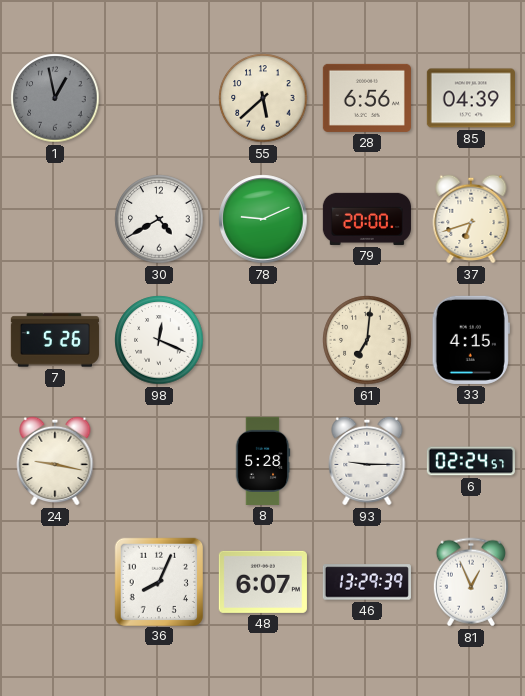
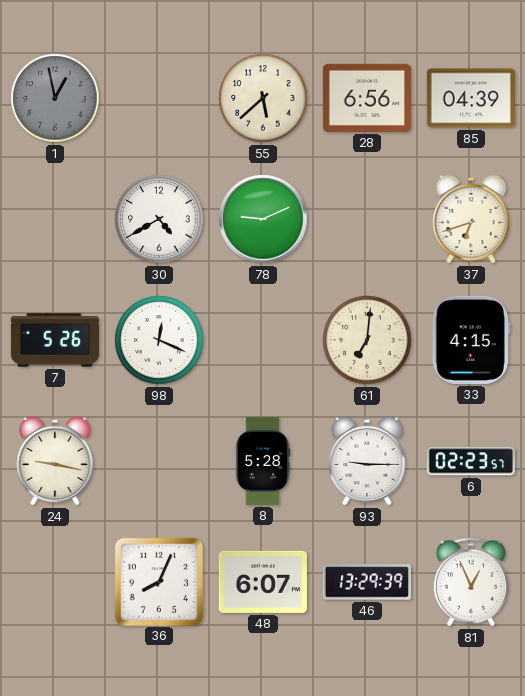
79: 20:00 -> none
6: 02:24 -> 02:23
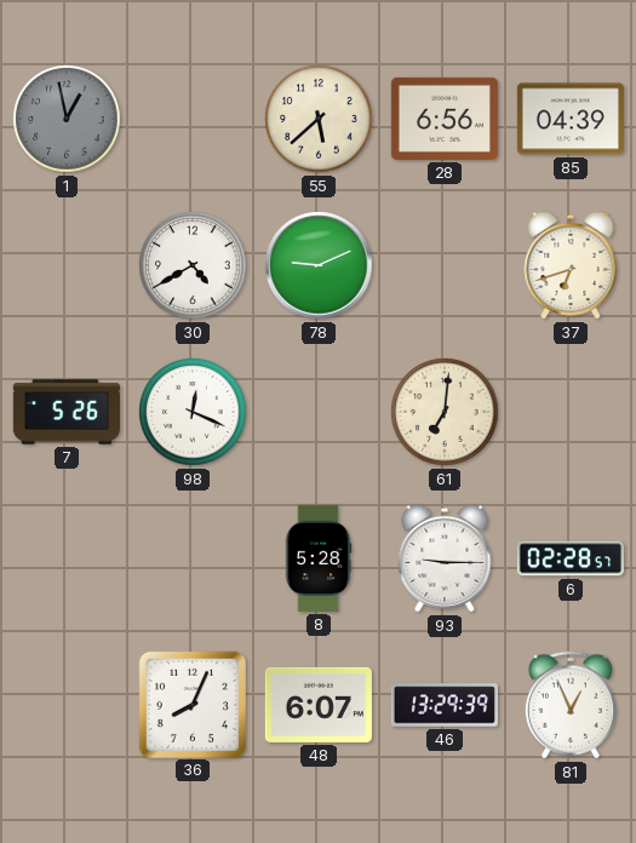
33: 4:15 -> none
24: 9:17 -> none
6: 02:23 -> 02:28
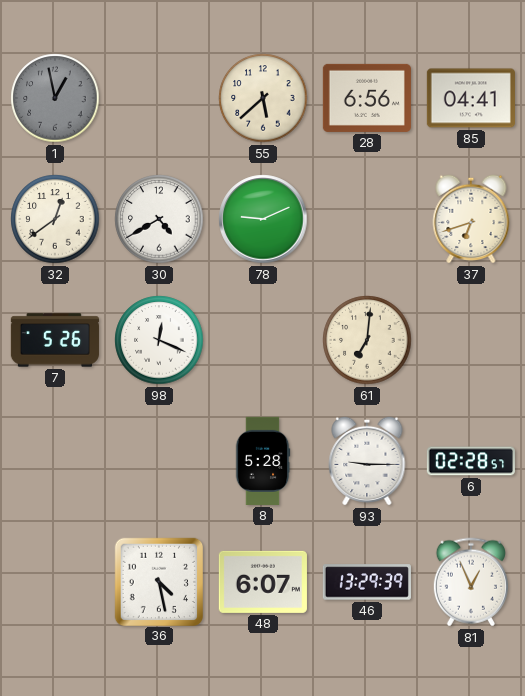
85: 04:39 -> 04:41
32: none -> 12:39
36: 8:04 -> 4:28
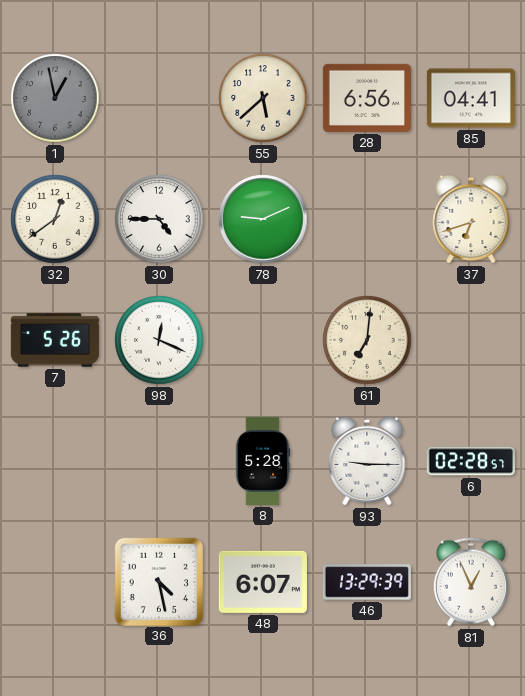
30: 4:40 -> 4:45
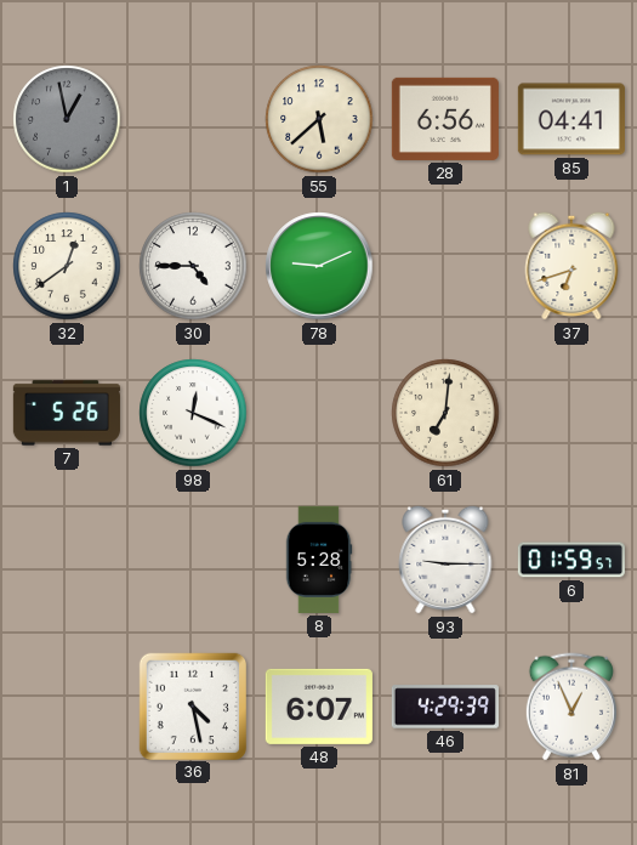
6: 02:28 -> 01:59
46: 13:29 -> 4:29
